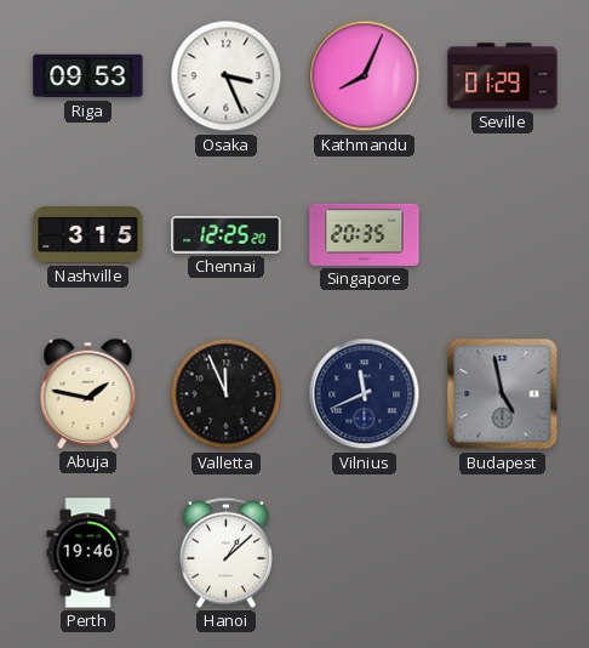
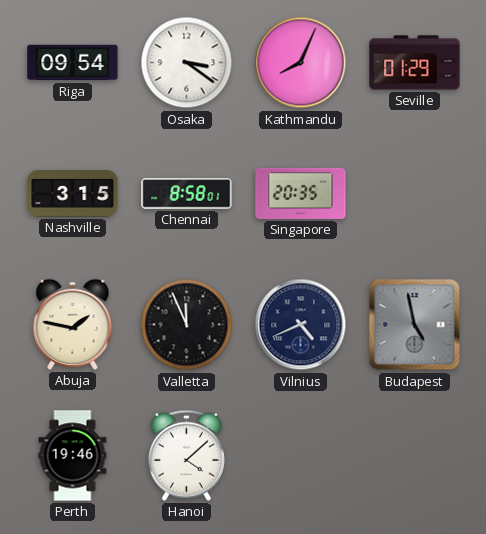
Riga: 09:53 -> 09:54
Osaka: 3:26 -> 3:21
Chennai: 12:25 -> 8:58
Vilnius: 11:41 -> 4:41
Hanoi: 1:08 -> 4:08
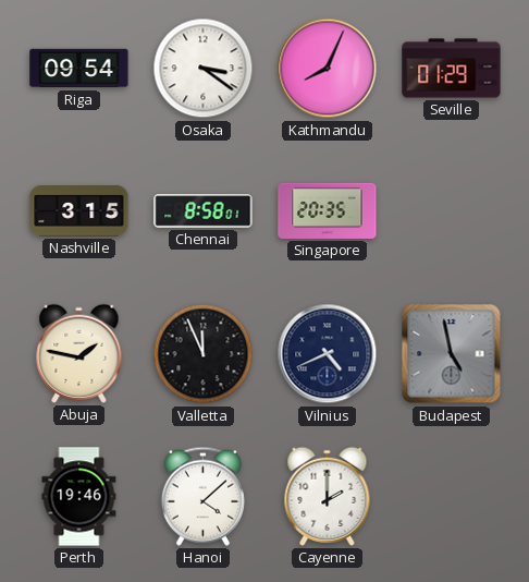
Cayenne: none -> 2:00
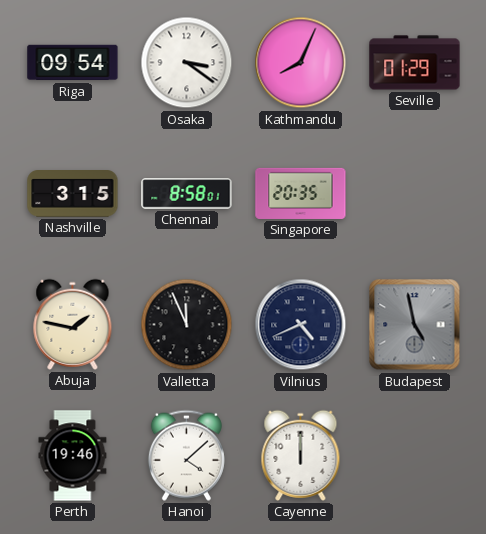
Cayenne: 2:00 -> 12:00
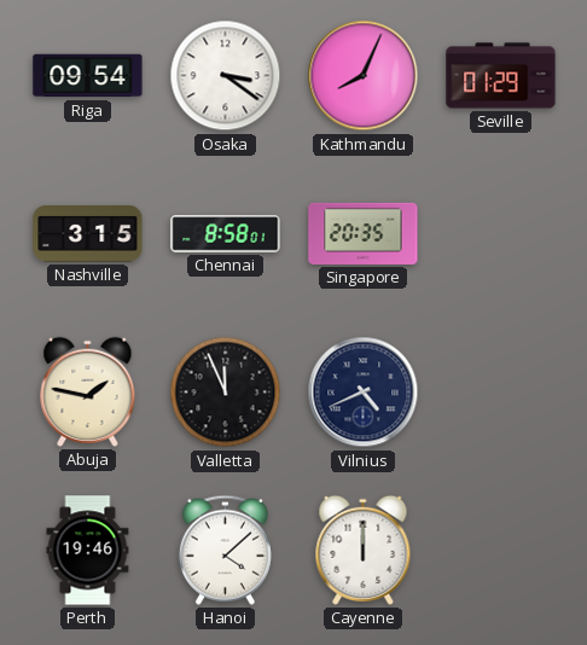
Budapest: 4:58 -> none
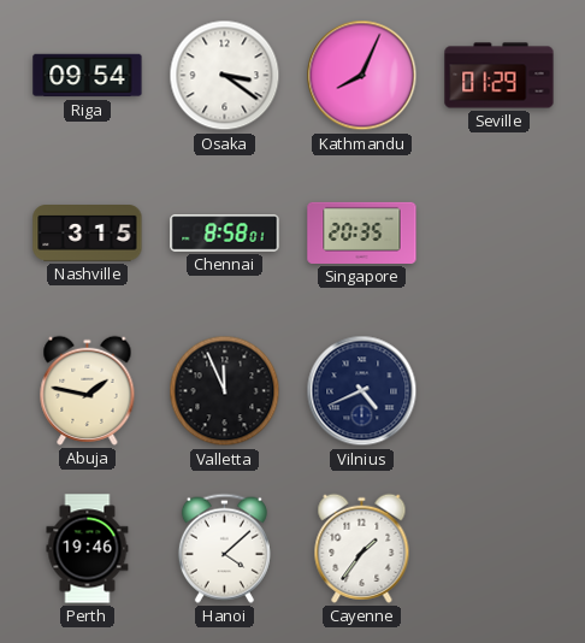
Cayenne: 12:00 -> 1:36
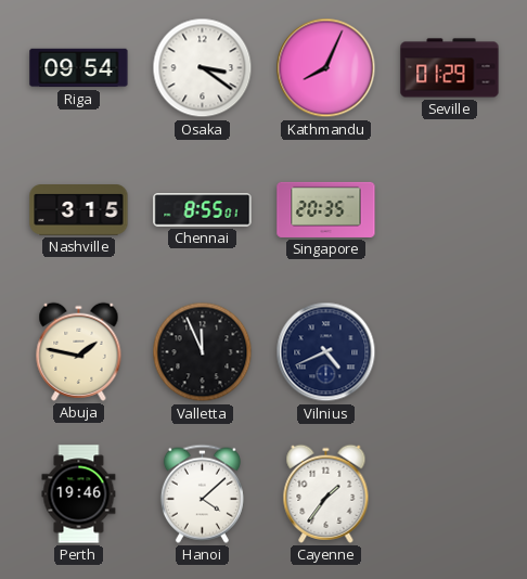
Chennai: 8:58 -> 8:55
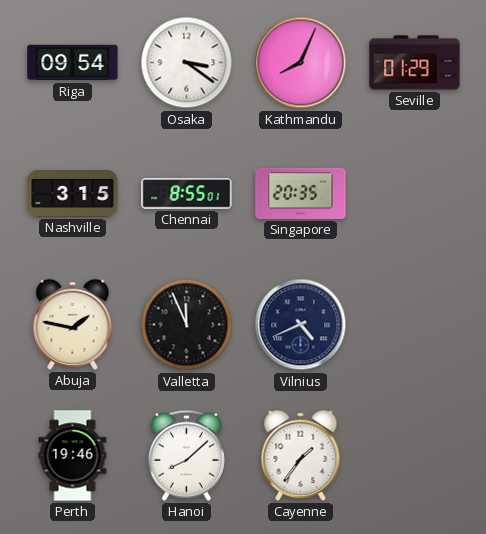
Hanoi: 4:08 -> 8:08
